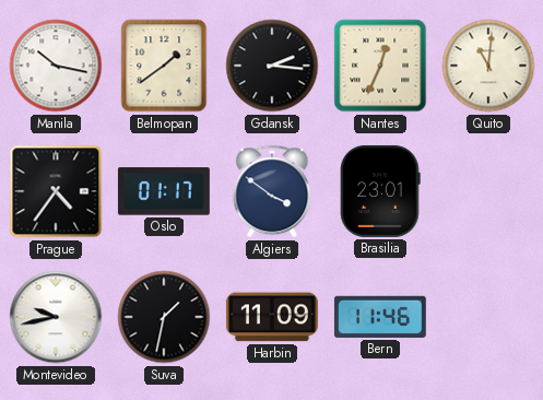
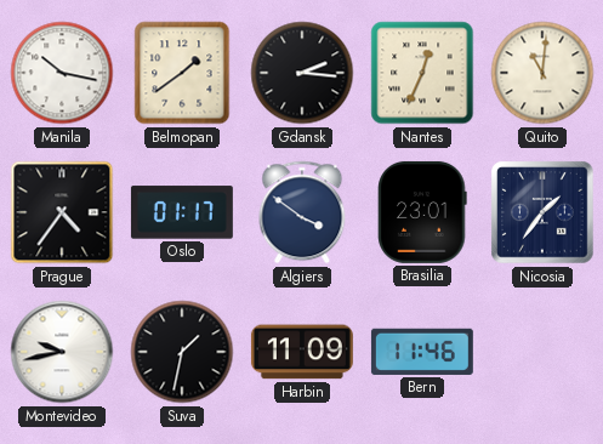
Nicosia: none -> 1:36
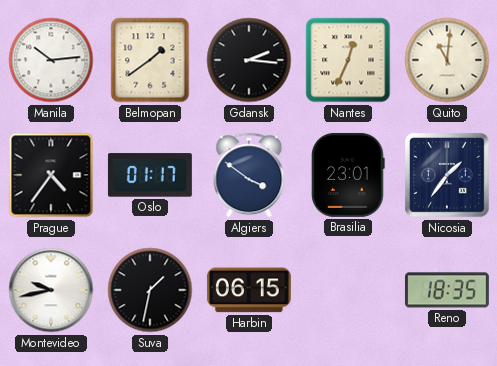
Manila: 10:17 -> 10:14
Harbin: 11:09 -> 06:15
Bern: 11:46 -> none
Reno: none -> 18:35
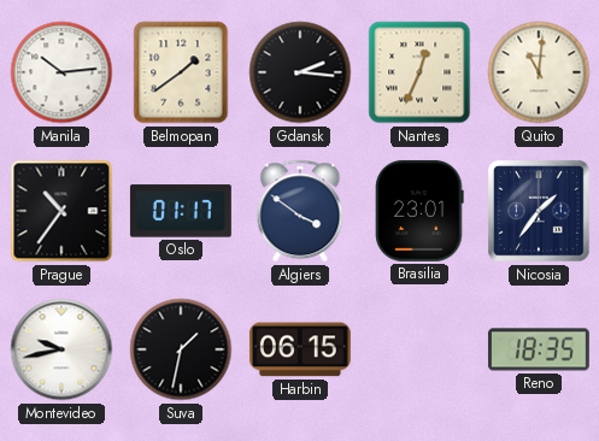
Prague: 4:36 -> 10:36
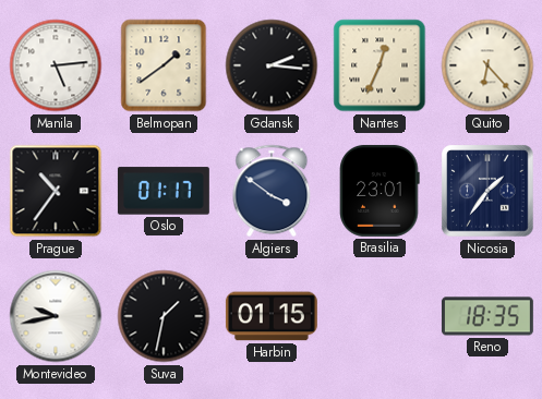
Manila: 10:14 -> 5:14
Quito: 11:01 -> 6:23
Harbin: 06:15 -> 01:15
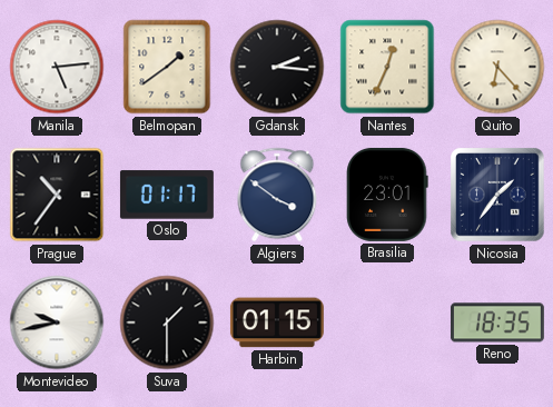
Suva: 1:32 -> 1:30
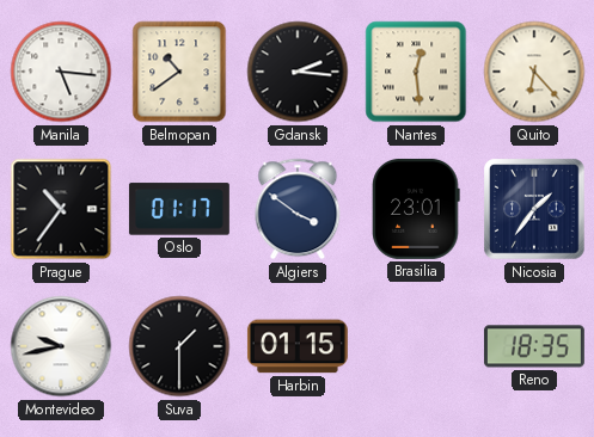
Manila: 5:14 -> 5:16
Belmopan: 1:39 -> 10:39
Nantes: 12:34 -> 12:29
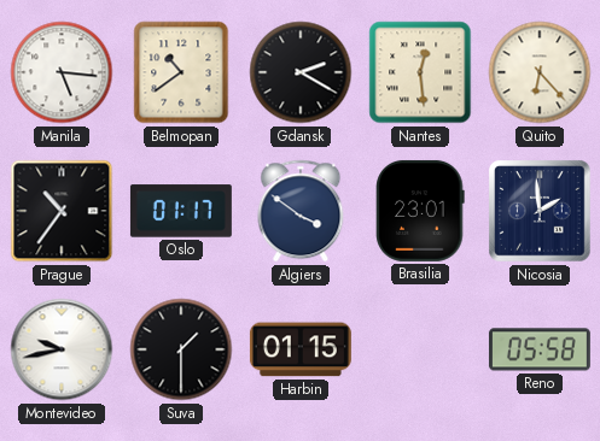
Gdansk: 2:16 -> 2:20
Nicosia: 1:36 -> 1:59
Reno: 18:35 -> 05:58
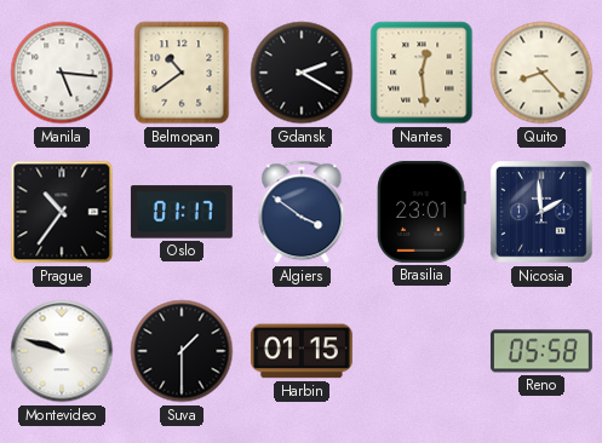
Quito: 6:23 -> 8:23
Montevideo: 9:43 -> 9:48
